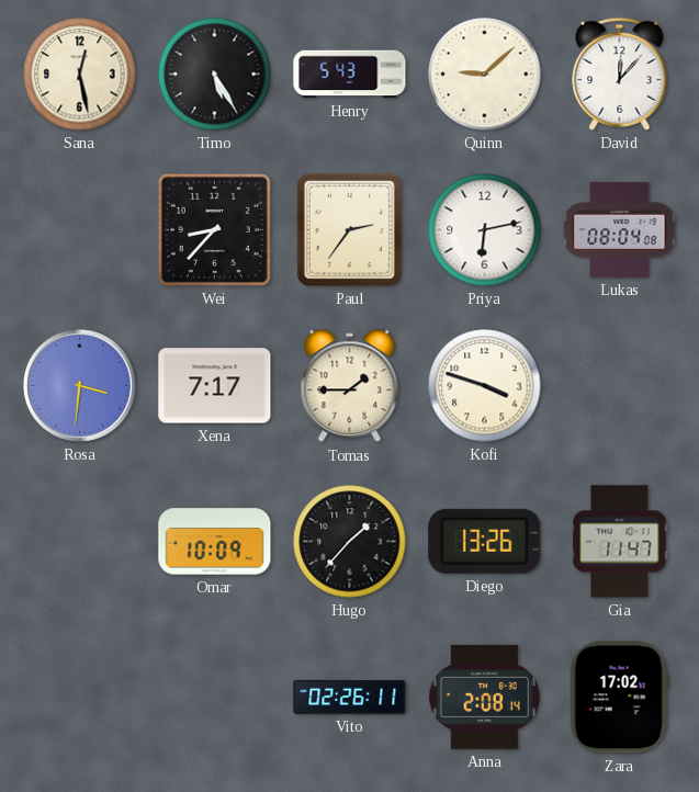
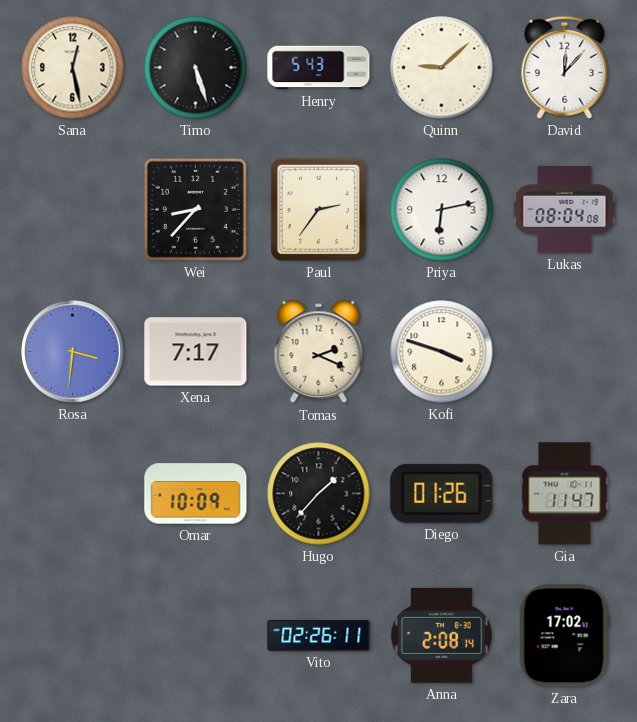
Timo: 5:25 -> 5:27
Tomas: 1:45 -> 2:19
Diego: 13:26 -> 01:26
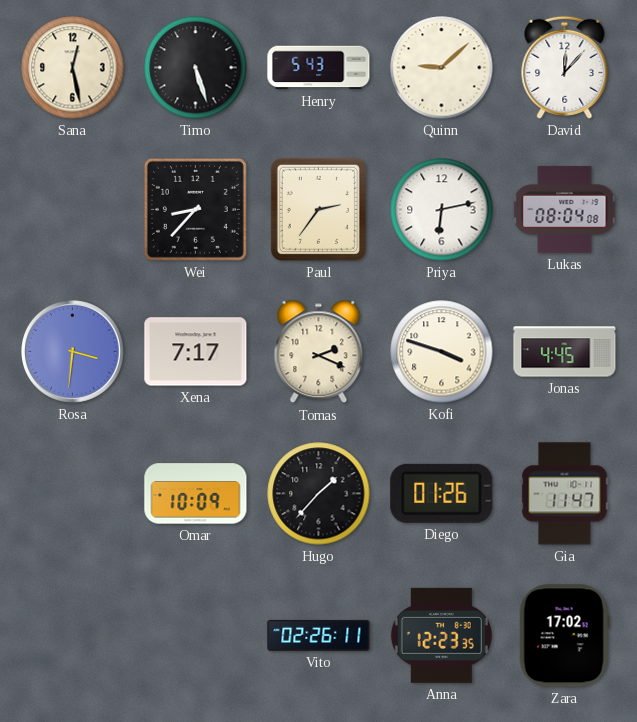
Jonas: none -> 4:45
Anna: 2:08 -> 12:23
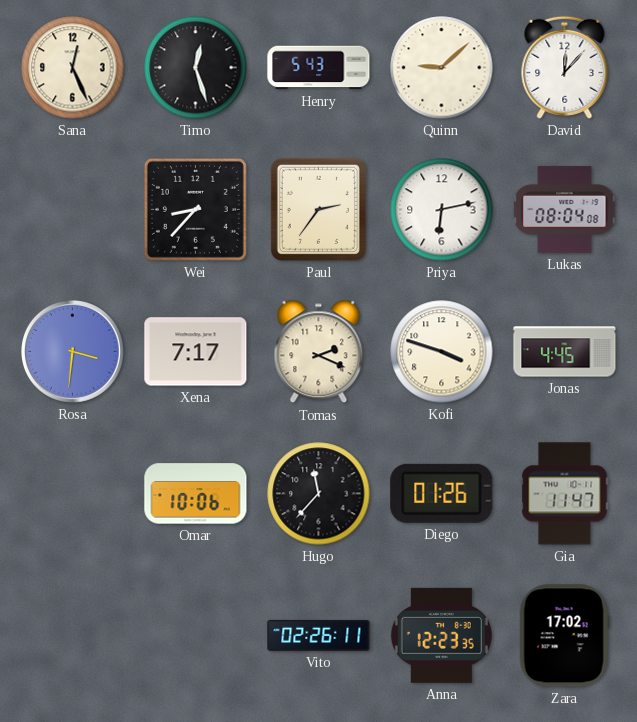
Sana: 12:28 -> 12:26
Timo: 5:27 -> 12:27
Omar: 10:09 -> 10:06
Hugo: 1:37 -> 11:37
